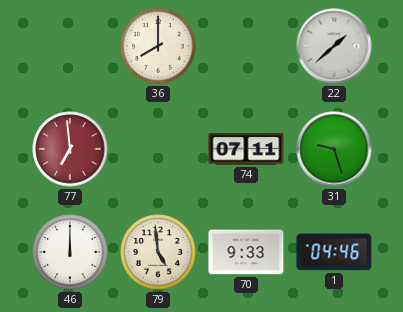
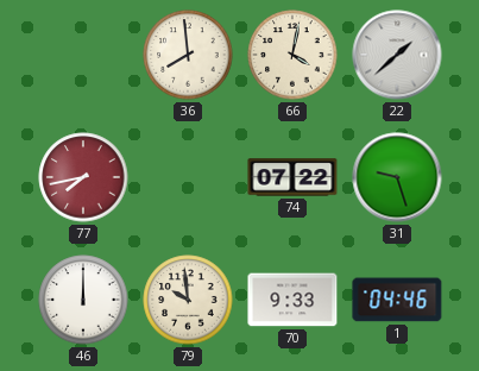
36: 8:00 -> 7:59
66: none -> 4:02
77: 6:59 -> 7:43
74: 07:11 -> 07:22
79: 4:59 -> 9:59
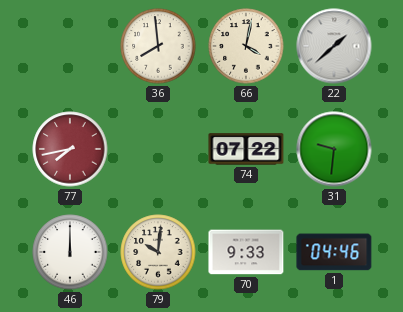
31: 9:27 -> 9:31
79: 9:59 -> 10:01
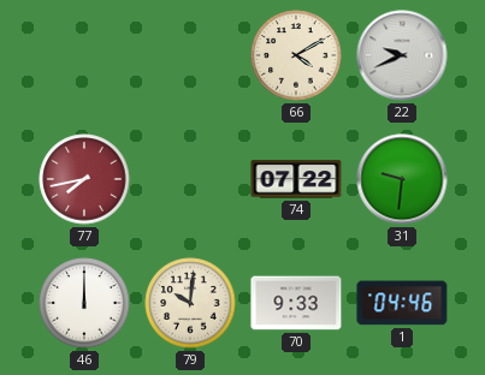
36: 7:59 -> none
66: 4:02 -> 4:10
22: 1:38 -> 9:41
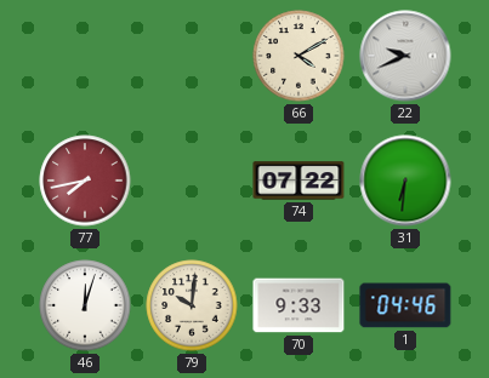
31: 9:31 -> 6:31
46: 12:00 -> 12:03
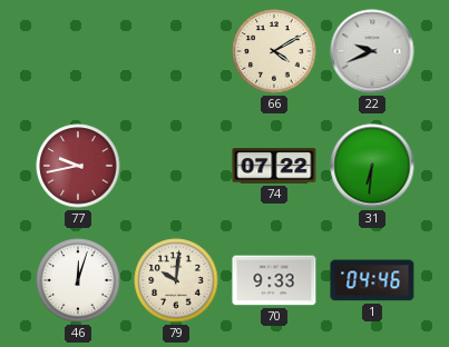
77: 7:43 -> 9:43
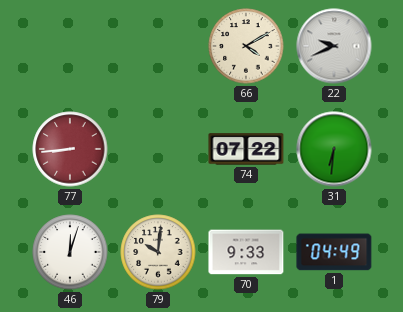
77: 9:43 -> 8:44
1: 04:46 -> 04:49
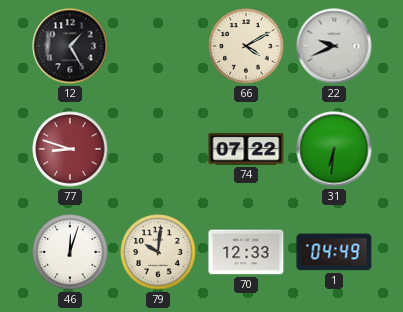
12: none -> 1:25
77: 8:44 -> 8:48
70: 9:33 -> 12:33
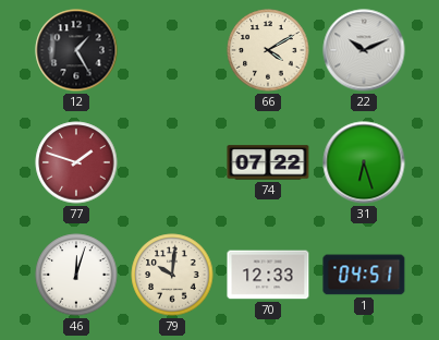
22: 9:41 -> 10:11
77: 8:48 -> 1:48
31: 6:31 -> 6:27
1: 04:49 -> 04:51
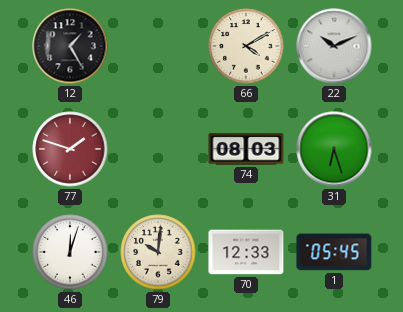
74: 07:22 -> 08:03
1: 04:51 -> 05:45
